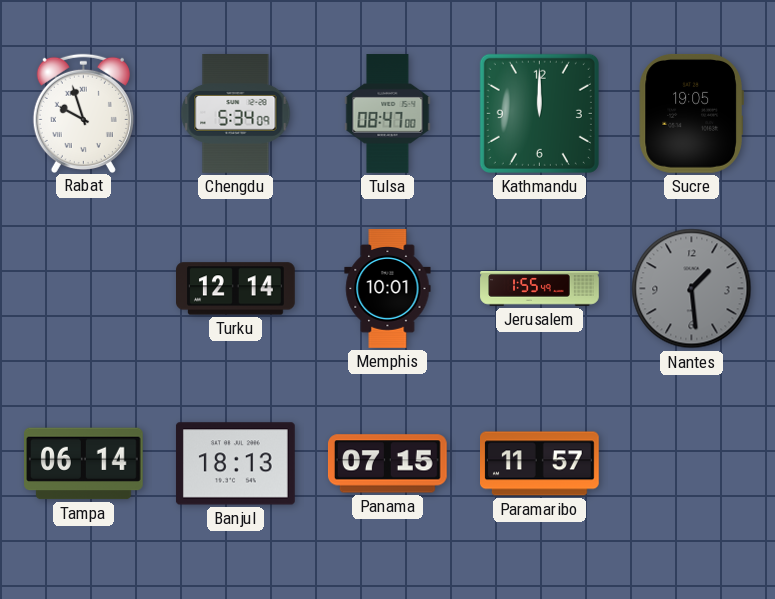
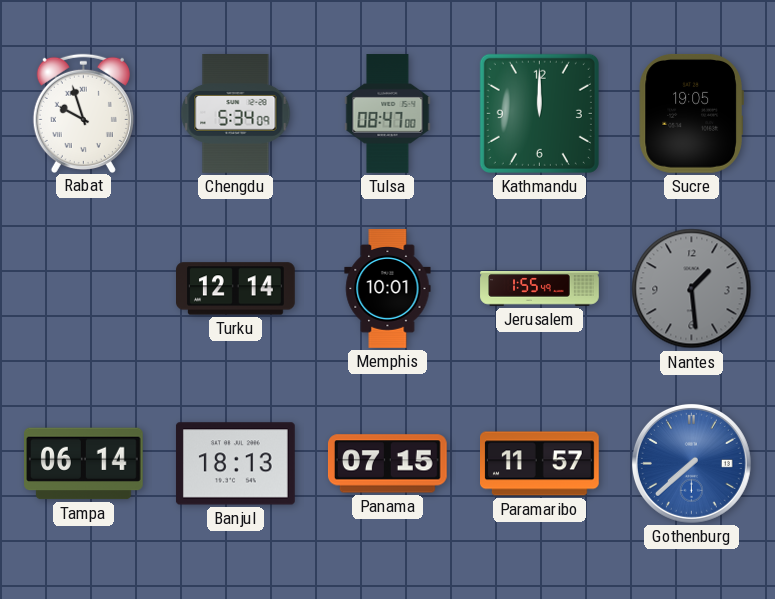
Gothenburg: none -> 7:38
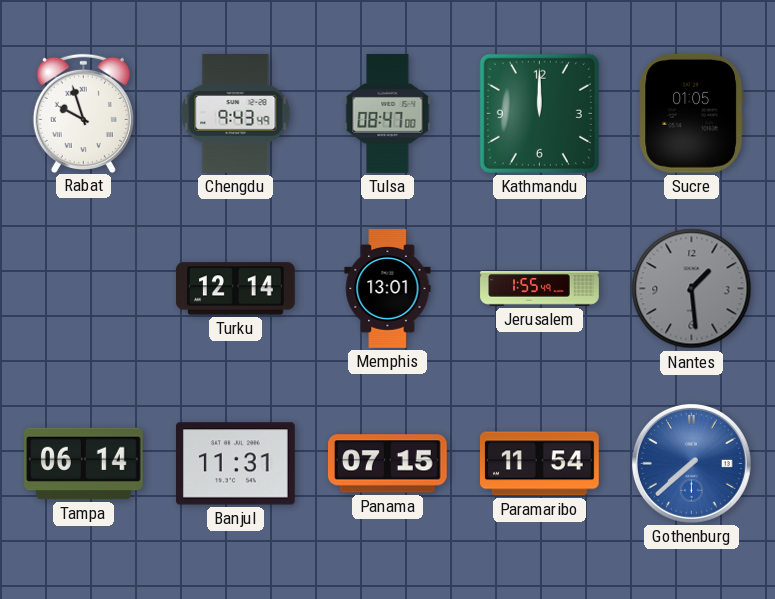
Chengdu: 5:34 -> 9:43
Sucre: 19:05 -> 01:05
Memphis: 10:01 -> 13:01
Banjul: 18:13 -> 11:31
Paramaribo: 11:57 -> 11:54
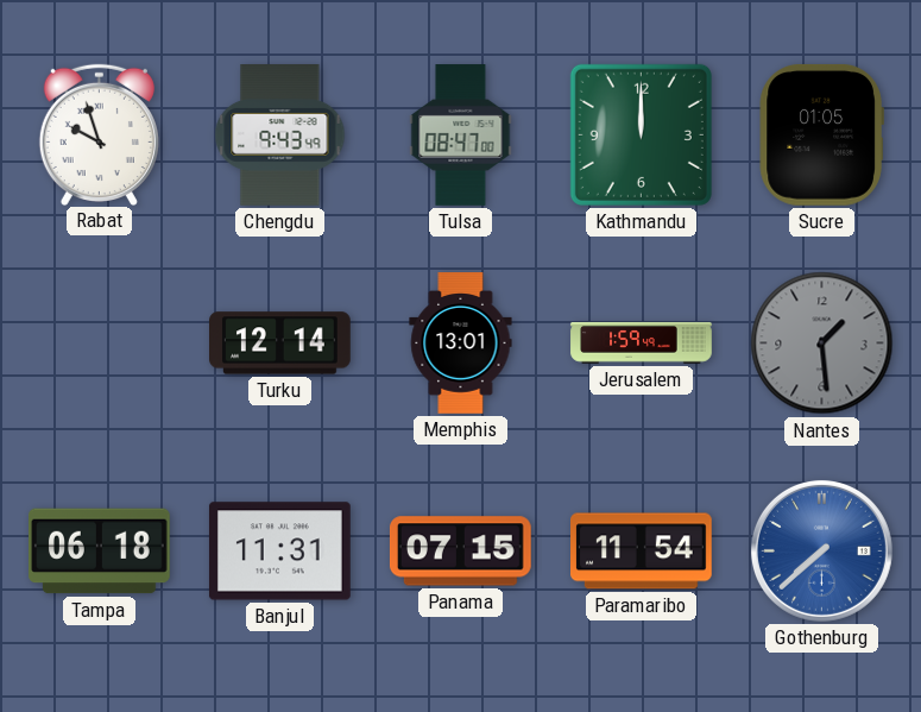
Jerusalem: 1:55 -> 1:59
Tampa: 06:14 -> 06:18
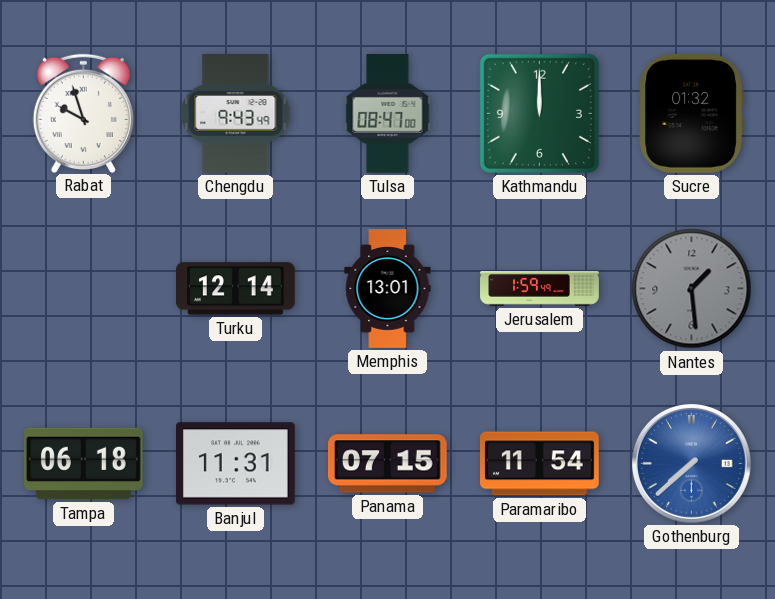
Sucre: 01:05 -> 01:32
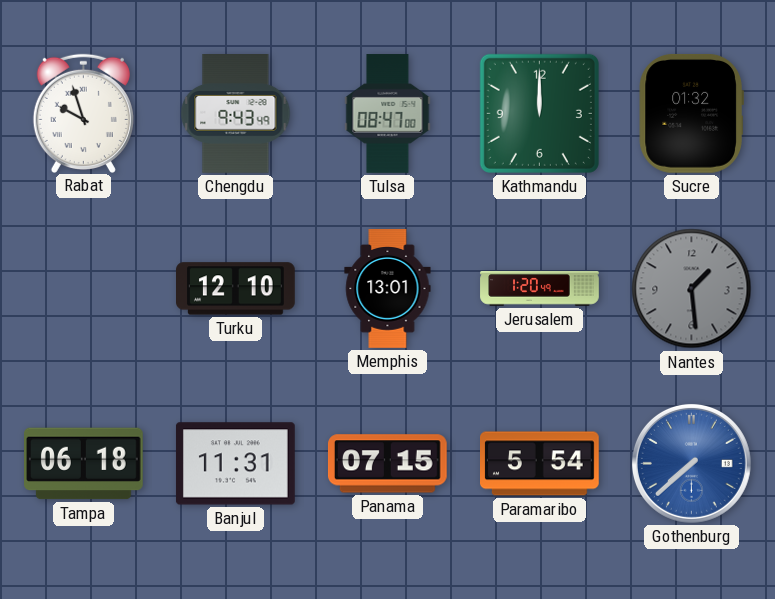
Turku: 12:14 -> 12:10
Jerusalem: 1:59 -> 1:20
Paramaribo: 11:54 -> 5:54
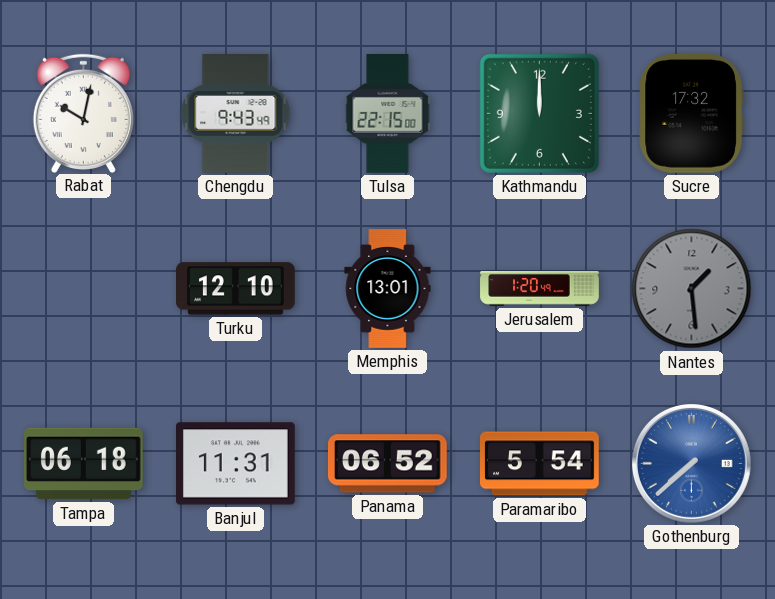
Rabat: 9:57 -> 10:02
Tulsa: 08:47 -> 22:15
Sucre: 01:32 -> 17:32
Panama: 07:15 -> 06:52
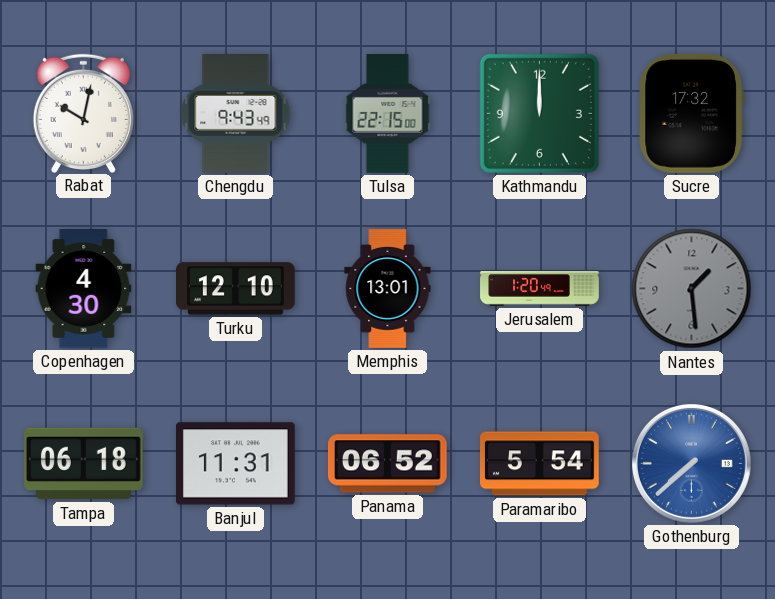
Copenhagen: none -> 4:30
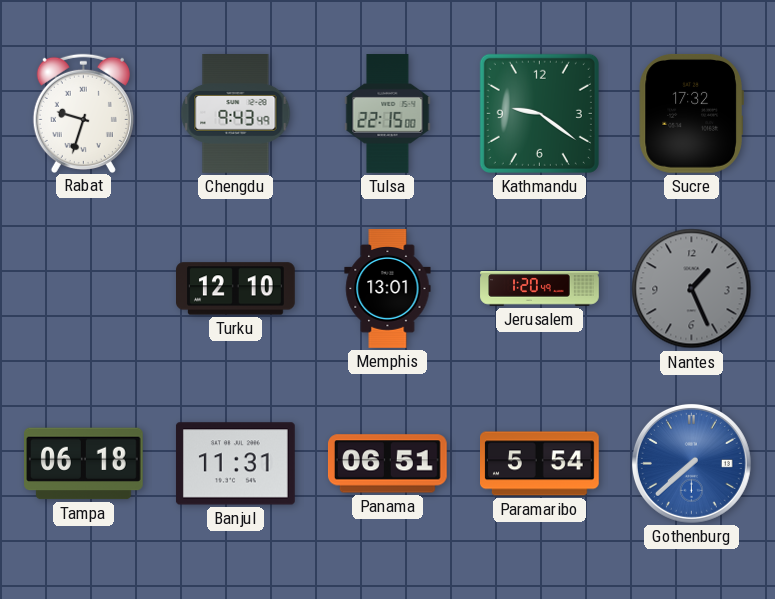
Rabat: 10:02 -> 9:33
Kathmandu: 12:00 -> 9:21
Copenhagen: 4:30 -> none
Nantes: 1:29 -> 1:26
Panama: 06:52 -> 06:51
